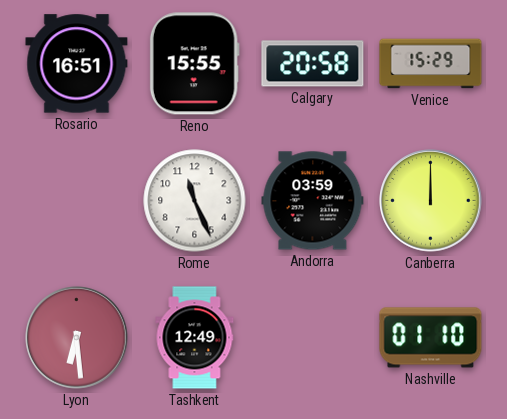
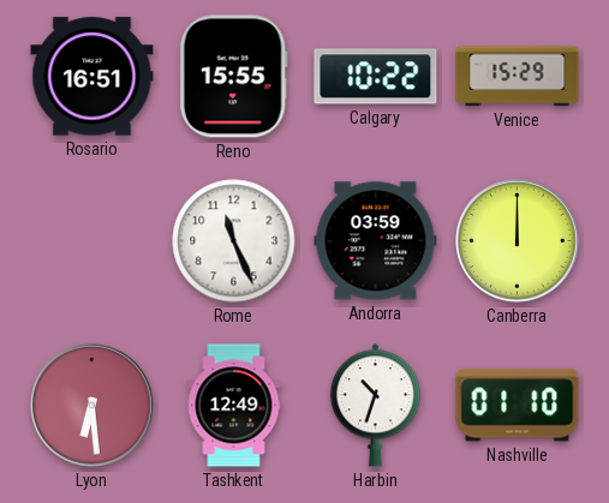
Calgary: 20:58 -> 10:22
Harbin: none -> 10:33
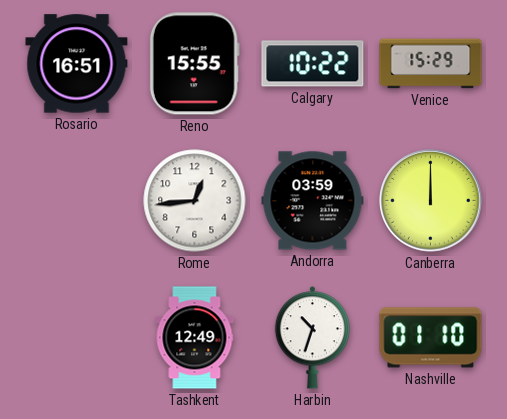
Rome: 11:26 -> 12:44
Lyon: 6:29 -> none
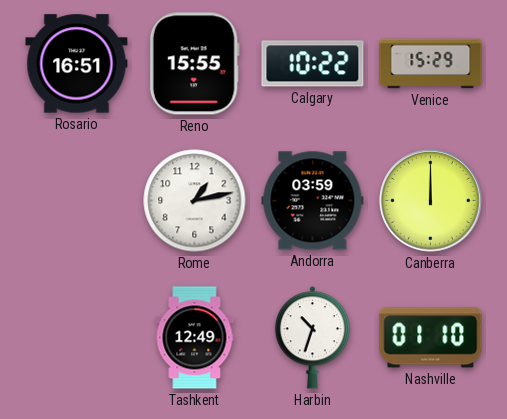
Rome: 12:44 -> 1:13
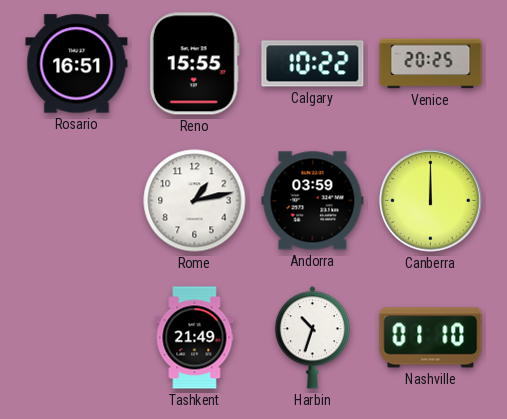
Venice: 15:29 -> 20:25
Tashkent: 12:49 -> 21:49
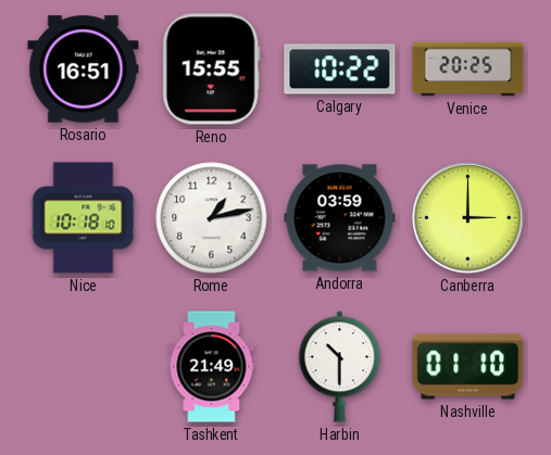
Nice: none -> 10:18
Canberra: 12:00 -> 3:00
Harbin: 10:33 -> 10:30
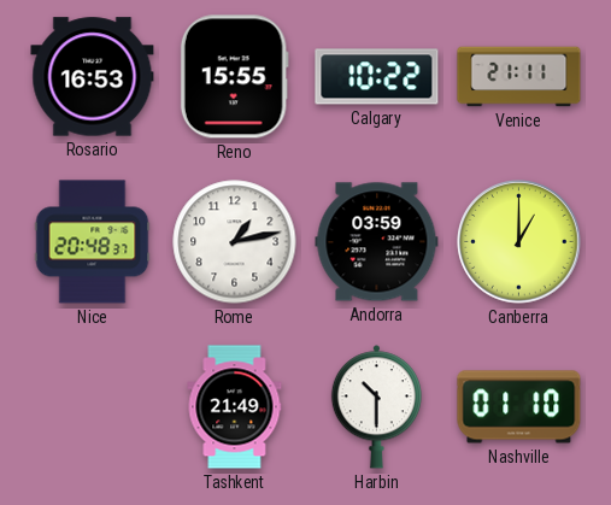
Rosario: 16:51 -> 16:53
Venice: 20:25 -> 21:11
Nice: 10:18 -> 20:48
Canberra: 3:00 -> 1:00
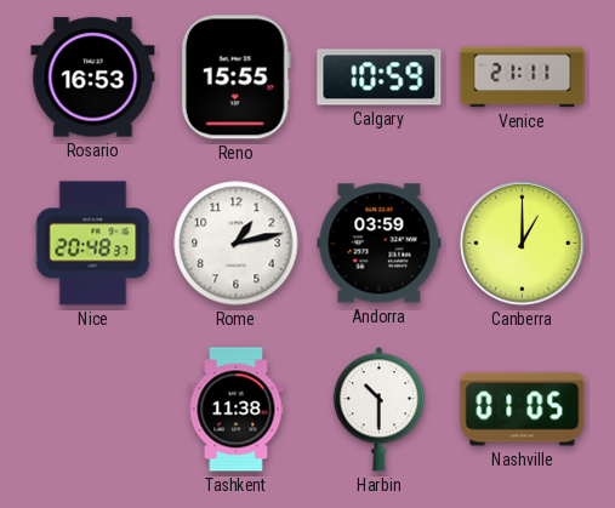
Calgary: 10:22 -> 10:59
Tashkent: 21:49 -> 11:38
Nashville: 01:10 -> 01:05
